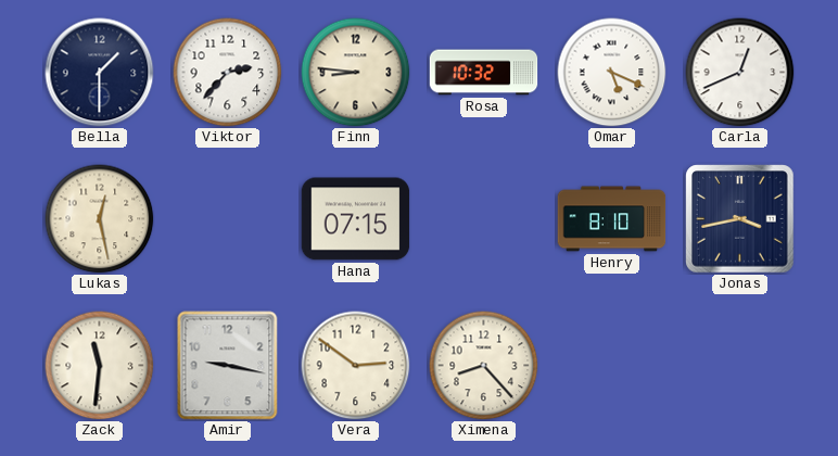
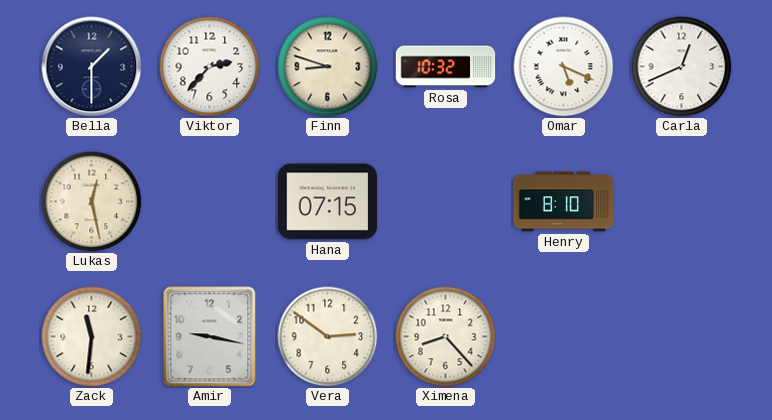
Finn: 8:46 -> 8:48
Jonas: 3:43 -> none
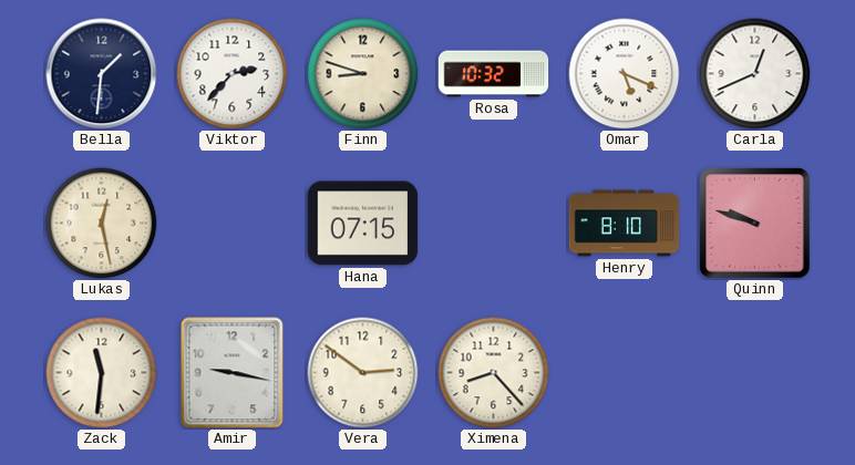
Bella: 1:30 -> 1:31
Quinn: none -> 9:48
